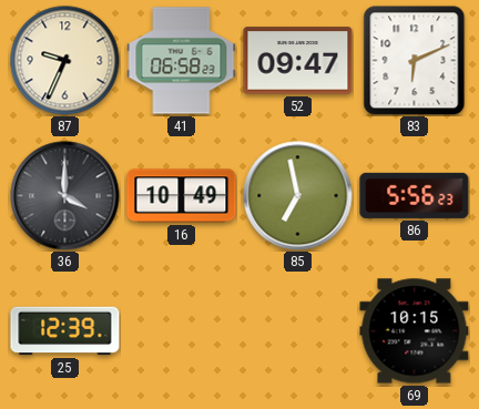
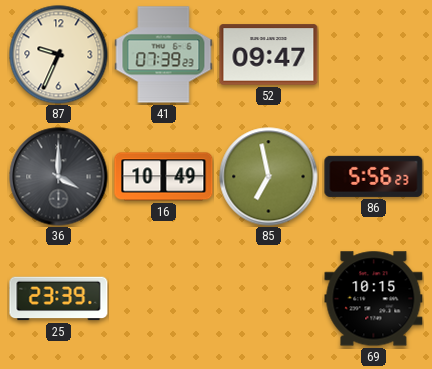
41: 06:58 -> 07:39
83: 6:11 -> none
25: 12:39 -> 23:39
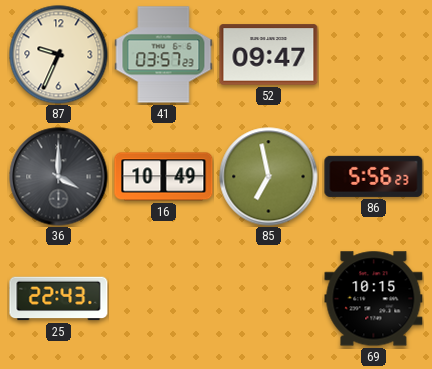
41: 07:39 -> 03:57
25: 23:39 -> 22:43
